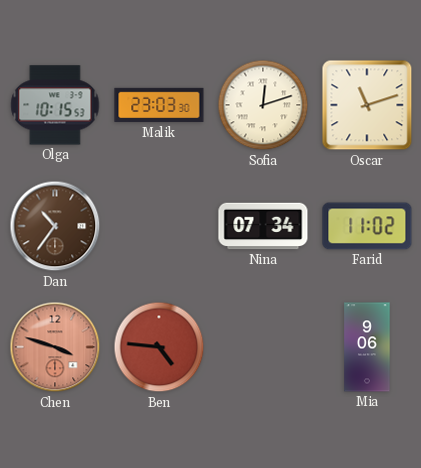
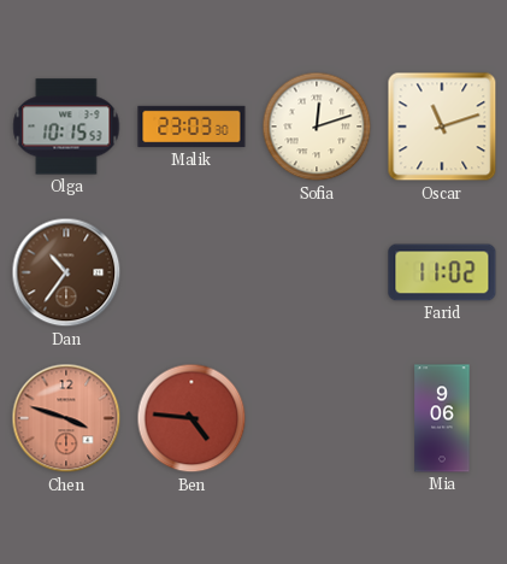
Nina: 07:34 -> none
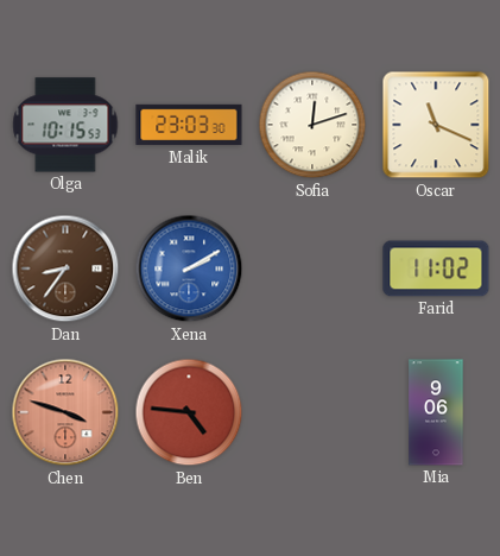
Oscar: 11:12 -> 11:19
Dan: 10:36 -> 8:36
Xena: none -> 2:10
